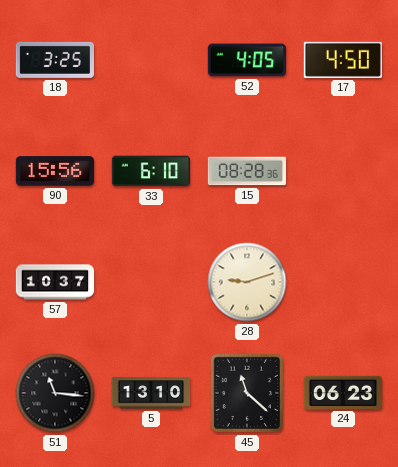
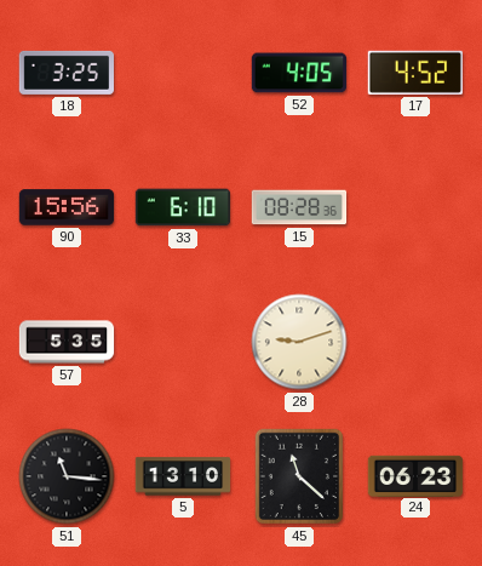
17: 4:50 -> 4:52
57: 10:37 -> 5:35
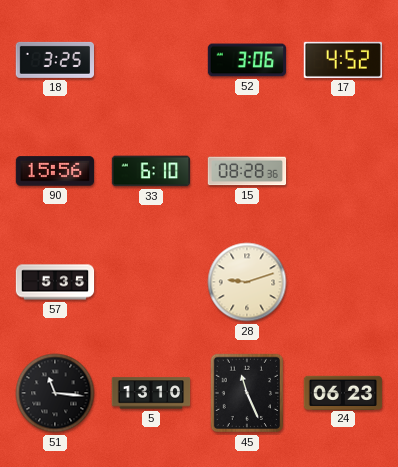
52: 4:05 -> 3:06
45: 11:22 -> 11:26
